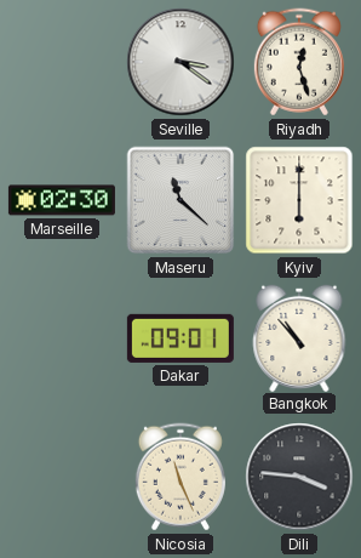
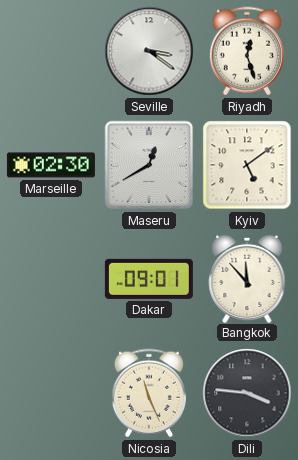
Maseru: 11:22 -> 12:40
Kyiv: 6:00 -> 5:09
Bangkok: 10:53 -> 11:53
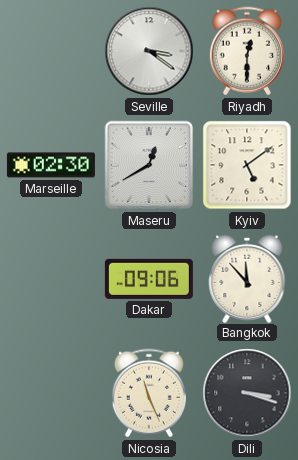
Riyadh: 12:27 -> 12:30
Dakar: 09:01 -> 09:06
Dili: 3:46 -> 3:18
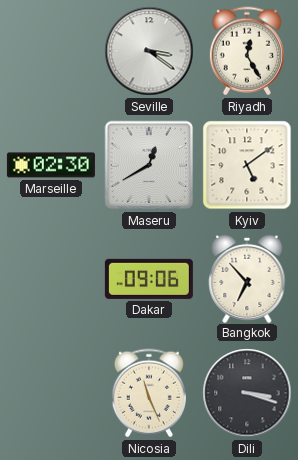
Riyadh: 12:30 -> 12:25
Bangkok: 11:53 -> 6:53
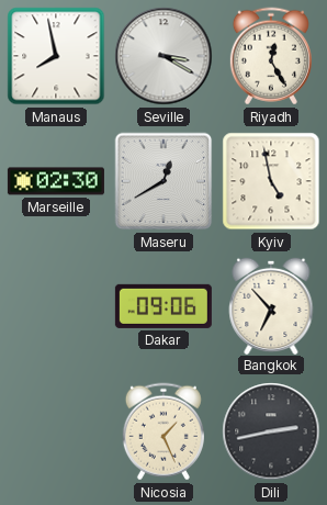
Manaus: none -> 7:58
Seville: 3:21 -> 3:20
Kyiv: 5:09 -> 4:58
Nicosia: 11:26 -> 1:26
Dili: 3:18 -> 2:43
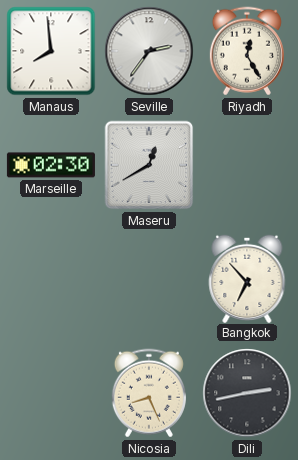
Manaus: 7:58 -> 7:59
Seville: 3:20 -> 2:36
Kyiv: 4:58 -> none
Dakar: 09:06 -> none
Nicosia: 1:26 -> 8:26
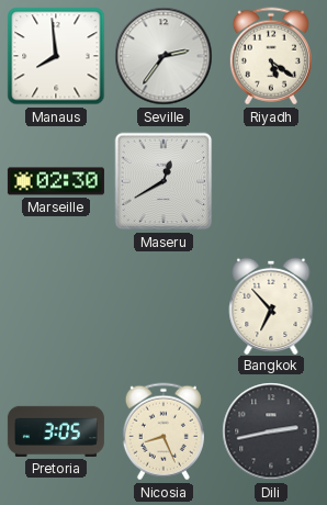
Riyadh: 12:25 -> 5:21
Pretoria: none -> 3:05
